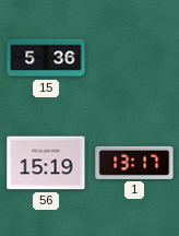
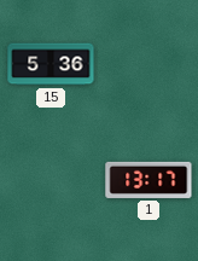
56: 15:19 -> none
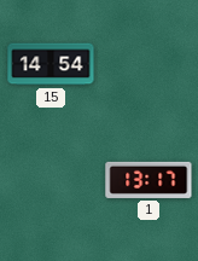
15: 5:36 -> 14:54
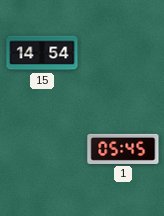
1: 13:17 -> 05:45
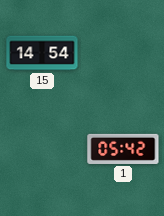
1: 05:45 -> 05:42
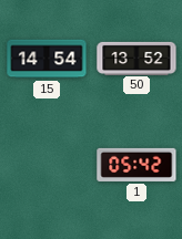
50: none -> 13:52
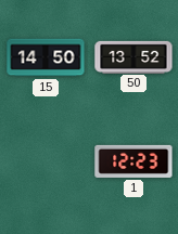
15: 14:54 -> 14:50
1: 05:42 -> 12:23
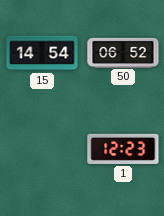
15: 14:50 -> 14:54
50: 13:52 -> 06:52
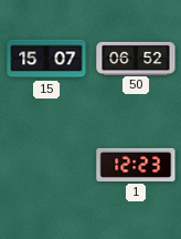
15: 14:54 -> 15:07
